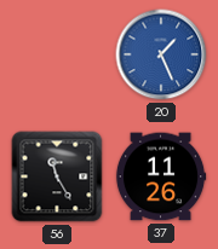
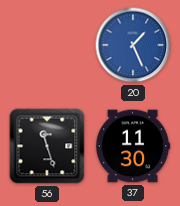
56: 11:25 -> 11:27
37: 11:26 -> 11:30
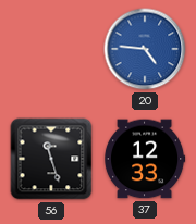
20: 1:26 -> 4:46
37: 11:30 -> 12:33
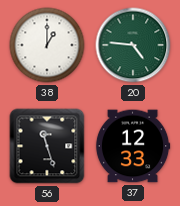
38: none -> 1:00
20 dial: blue -> green
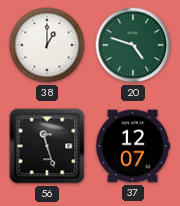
20: 4:46 -> 4:48
37: 12:33 -> 12:07
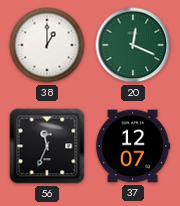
20: 4:48 -> 12:19
56: 11:27 -> 11:34
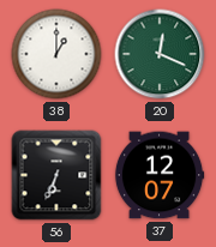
56: 11:34 -> 6:34
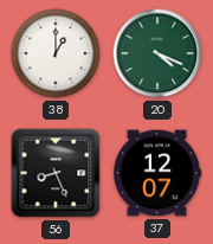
20: 12:19 -> 4:19
56: 6:34 -> 8:26
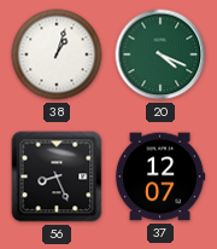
38: 1:00 -> 1:03
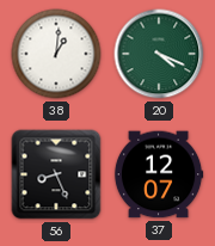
38: 1:03 -> 1:01
